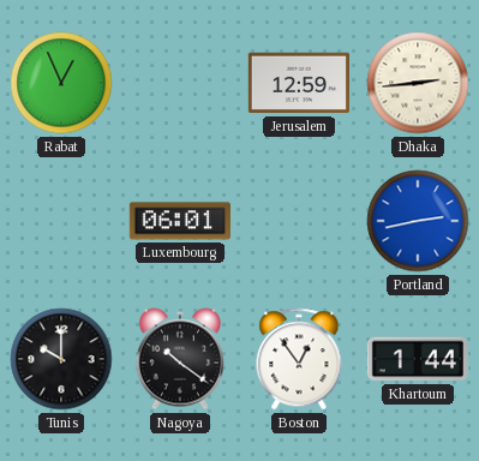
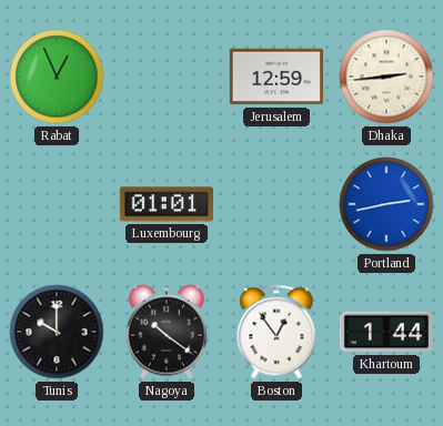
Luxembourg: 06:01 -> 01:01
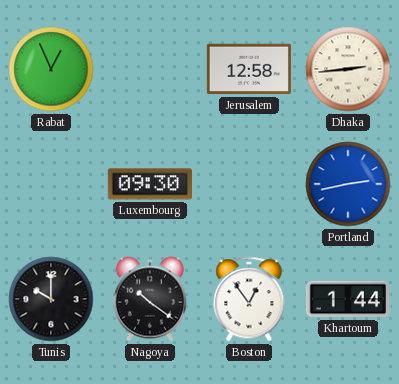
Jerusalem: 12:59 -> 12:58
Luxembourg: 01:01 -> 09:30
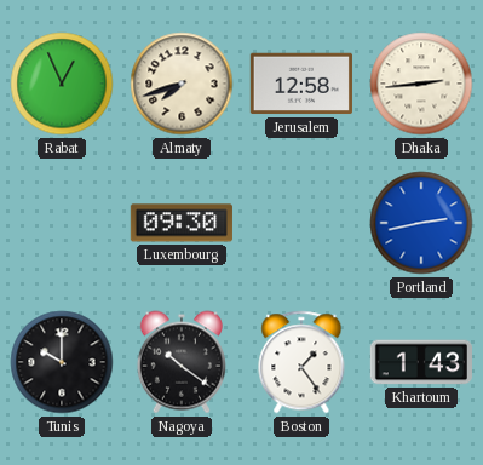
Almaty: none -> 7:42
Boston: 12:54 -> 1:24
Khartoum: 1:44 -> 1:43
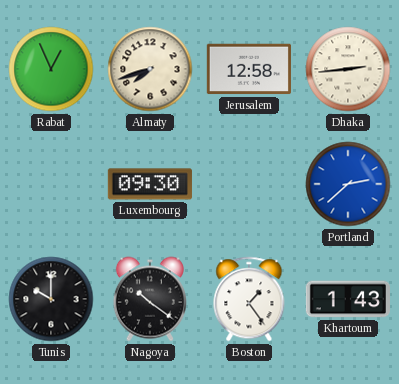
Portland: 2:43 -> 2:38
